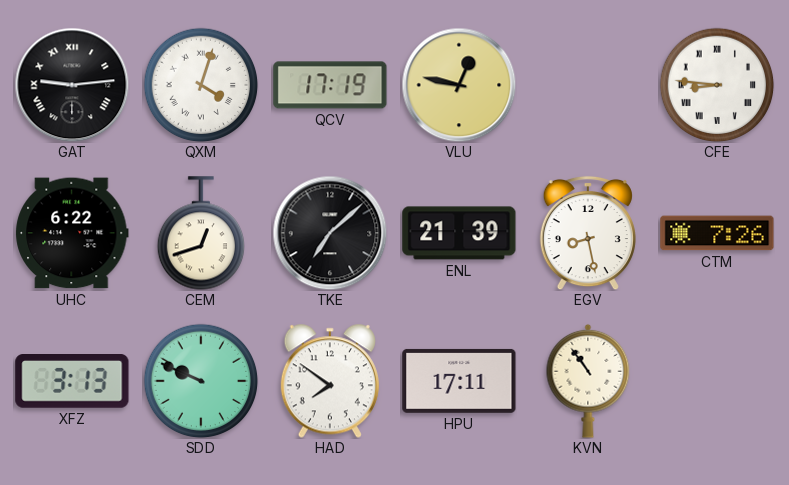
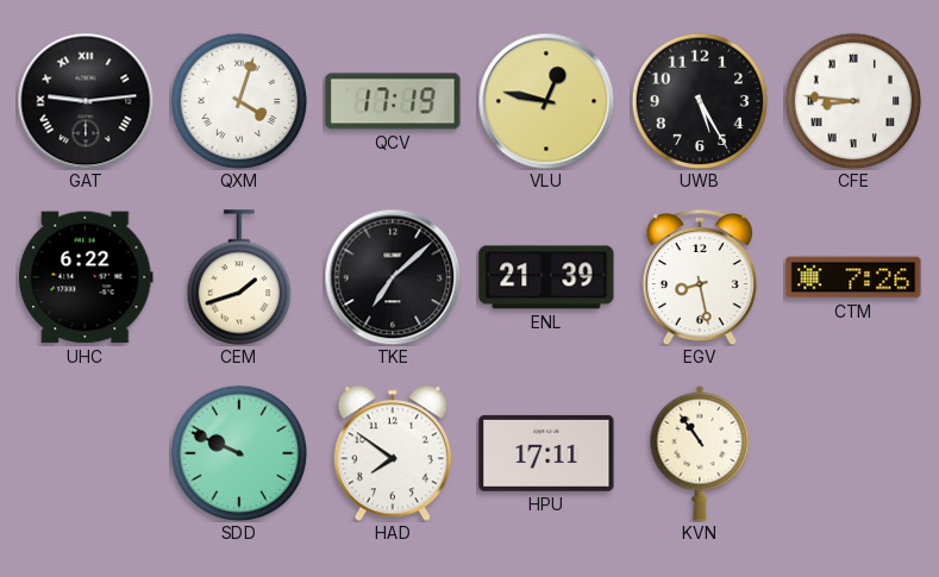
UWB: none -> 5:25
CEM: 12:42 -> 1:42
XFZ: 3:13 -> none
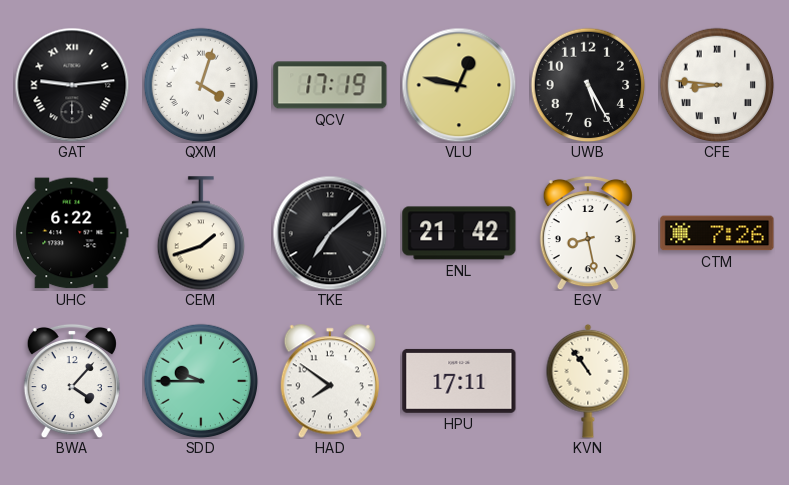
ENL: 21:39 -> 21:42
BWA: none -> 4:07
SDD: 9:49 -> 9:45
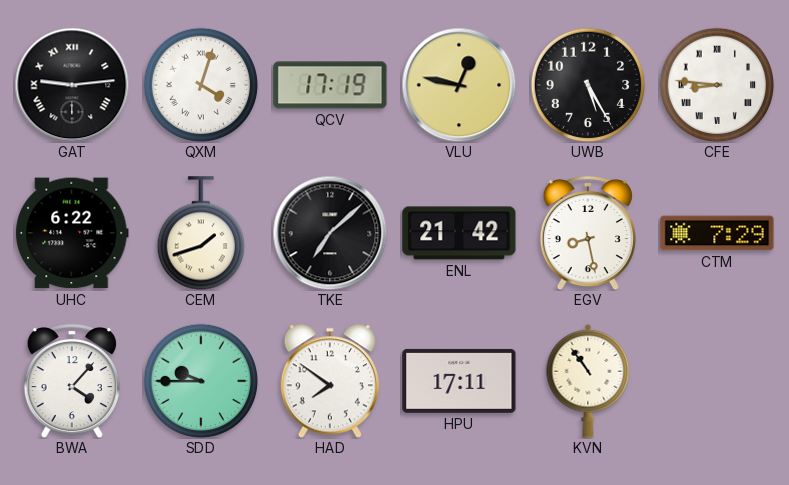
CTM: 7:26 -> 7:29
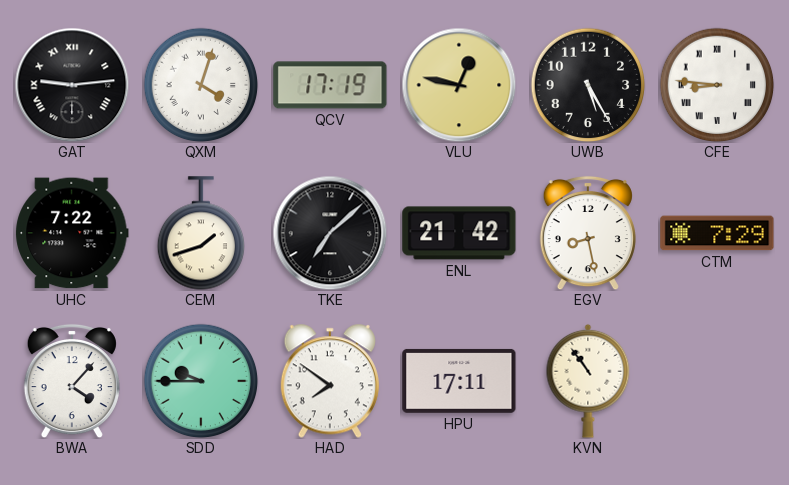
UHC: 6:22 -> 7:22
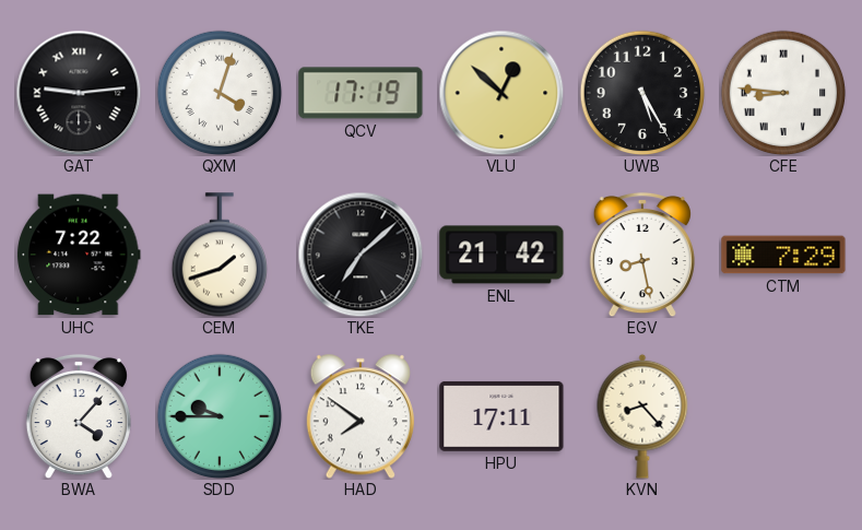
VLU: 12:47 -> 12:52
KVN: 10:54 -> 8:23
